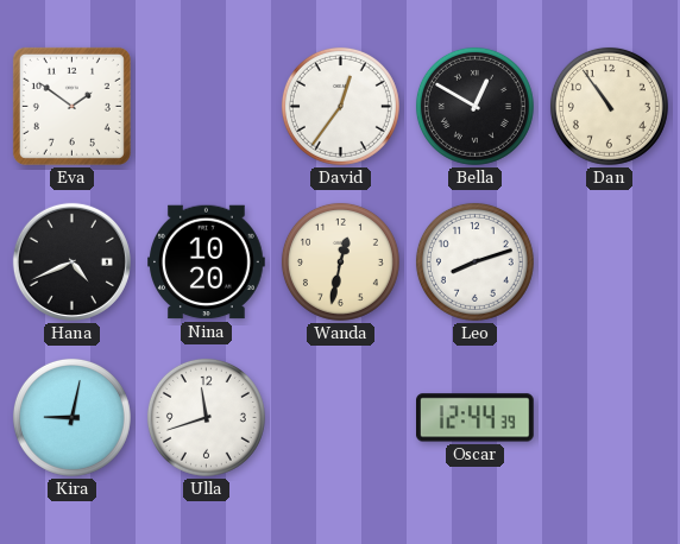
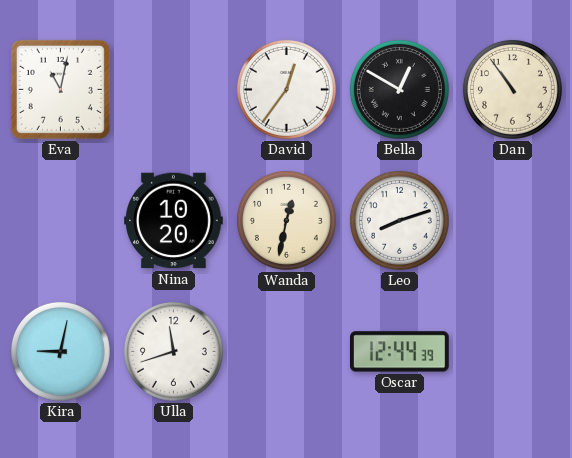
Eva: 1:51 -> 11:02
Hana: 4:41 -> none
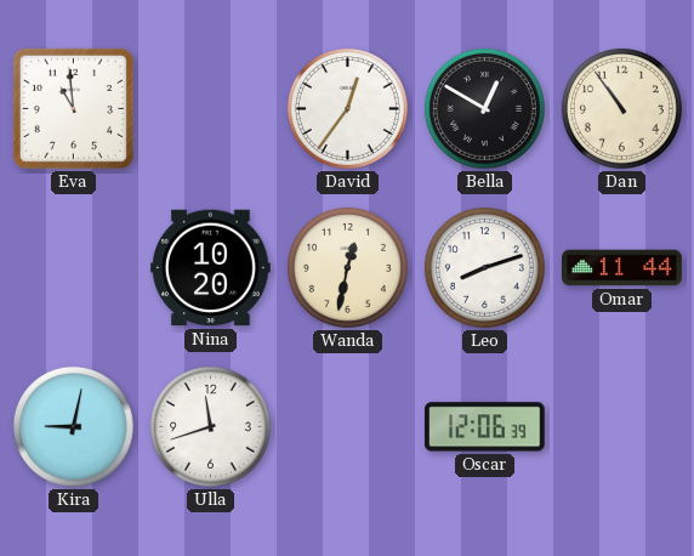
Eva: 11:02 -> 10:59
Omar: none -> 11:44
Oscar: 12:44 -> 12:06
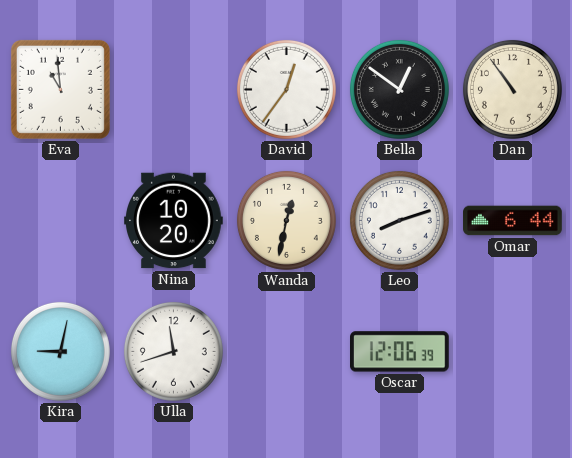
Bella: 12:50 -> 12:51
Omar: 11:44 -> 6:44
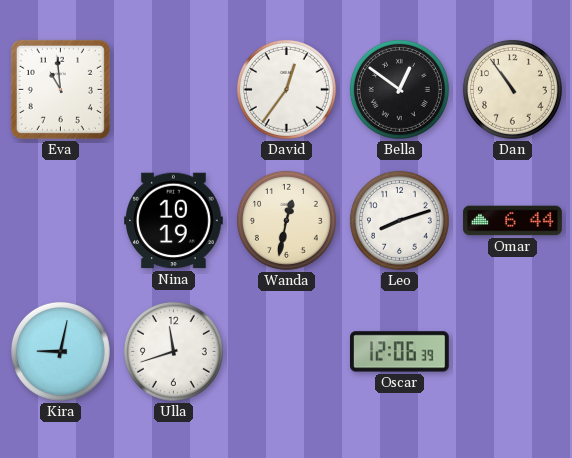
Nina: 10:20 -> 10:19
